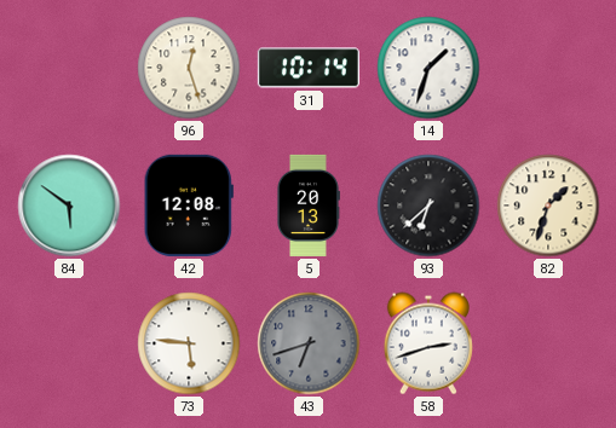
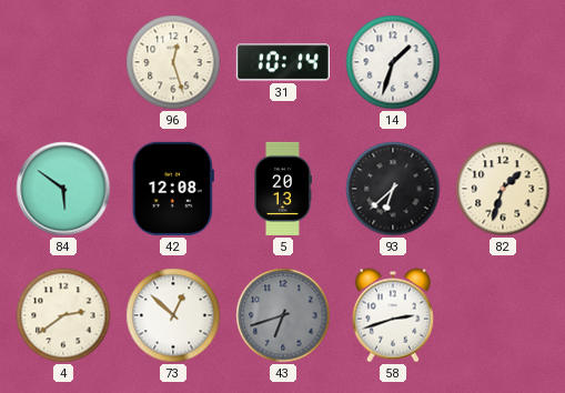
4: none -> 2:39
73: 5:46 -> 12:52
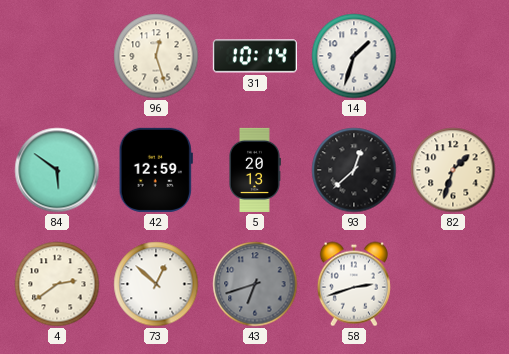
42: 12:08 -> 12:59
93: 6:38 -> 12:38
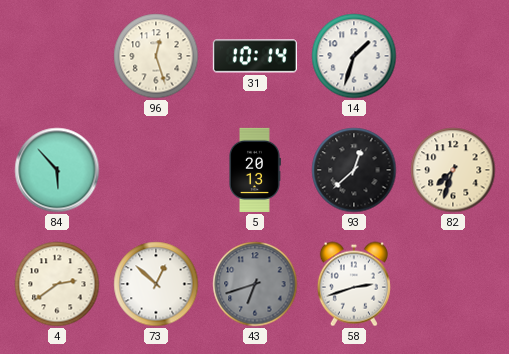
84: 5:51 -> 5:53
42: 12:59 -> none
82: 1:33 -> 7:33
